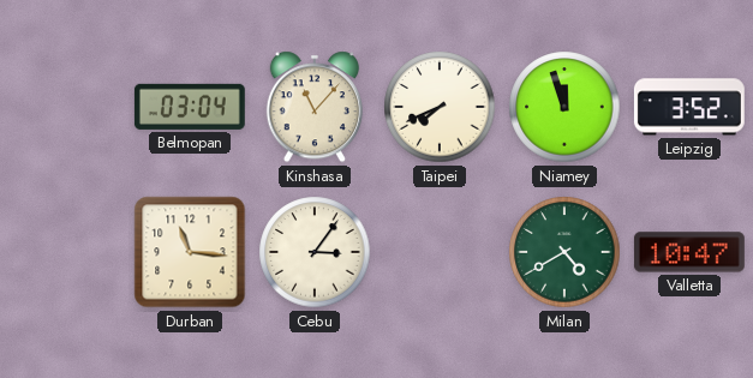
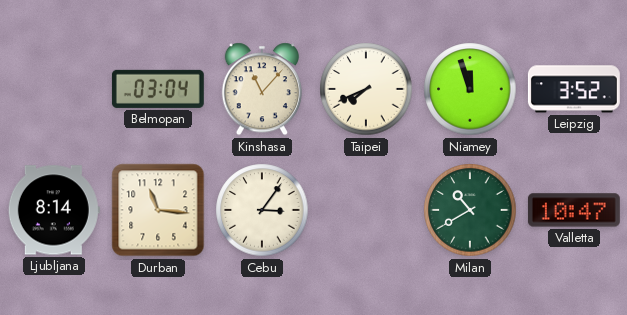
Ljubljana: none -> 8:14
Milan: 4:40 -> 10:40
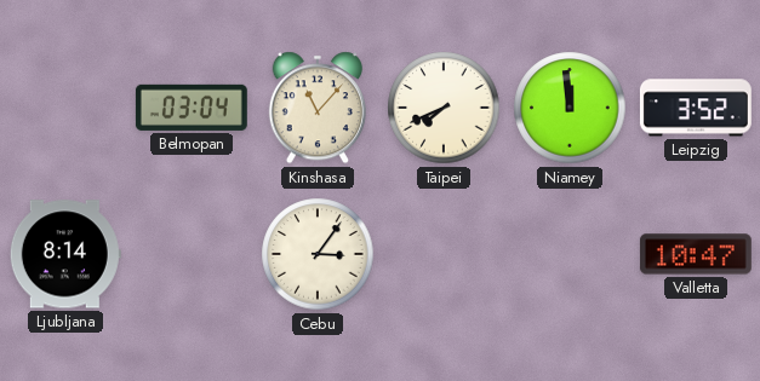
Niamey: 11:57 -> 11:59
Durban: 11:16 -> none
Milan: 10:40 -> none
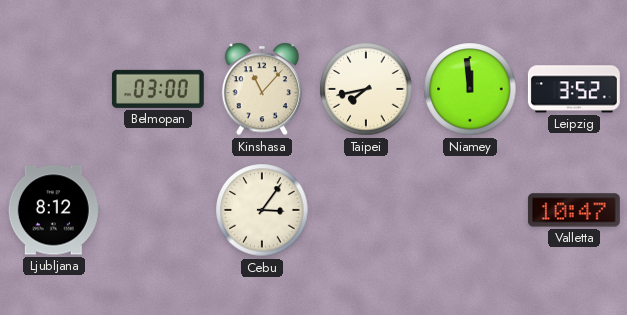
Belmopan: 03:04 -> 03:00
Taipei: 7:41 -> 7:43
Ljubljana: 8:14 -> 8:12
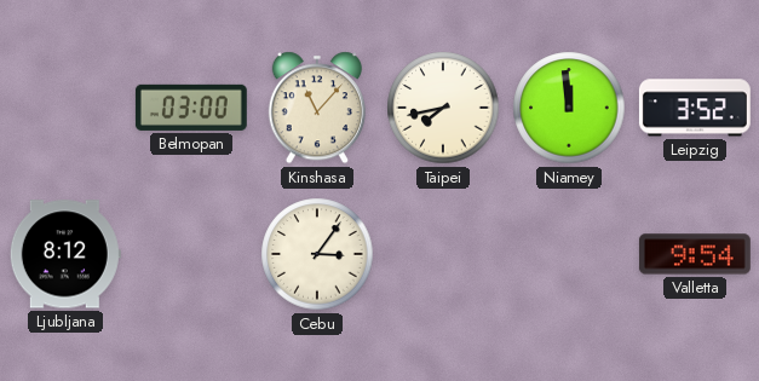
Valletta: 10:47 -> 9:54
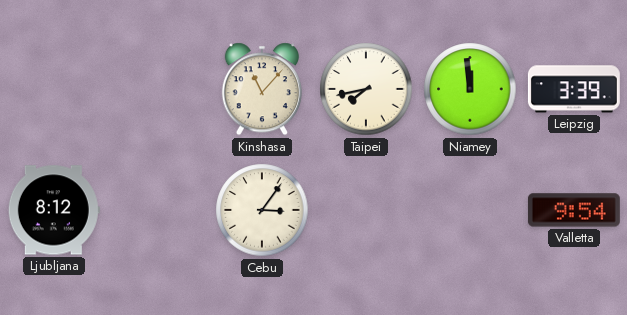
Belmopan: 03:00 -> none
Leipzig: 3:52 -> 3:39
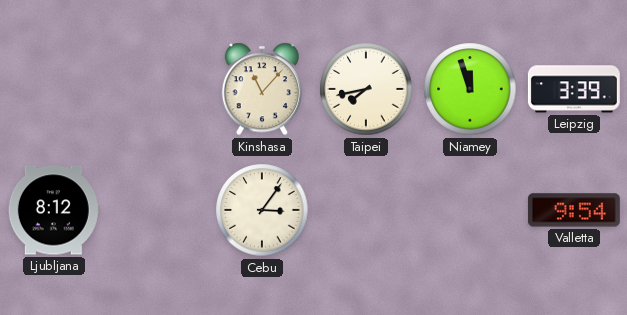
Niamey: 11:59 -> 11:57
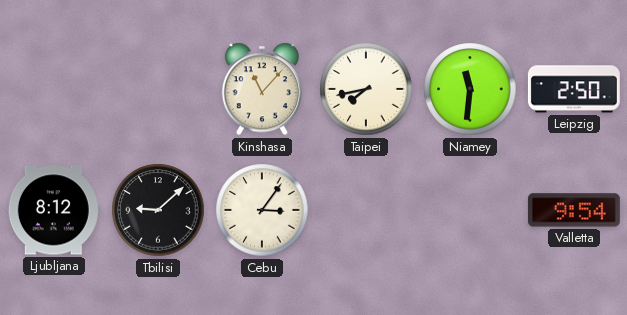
Niamey: 11:57 -> 11:31
Leipzig: 3:39 -> 2:50
Tbilisi: none -> 9:08
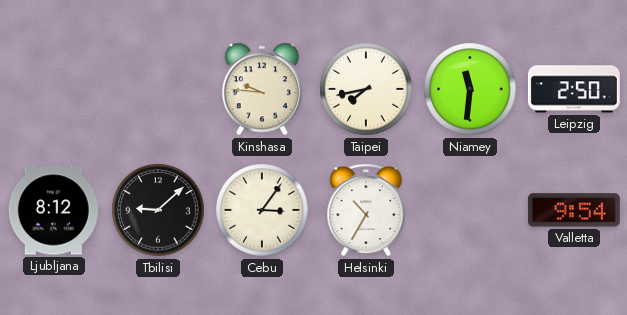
Kinshasa: 11:07 -> 9:46
Helsinki: none -> 10:35
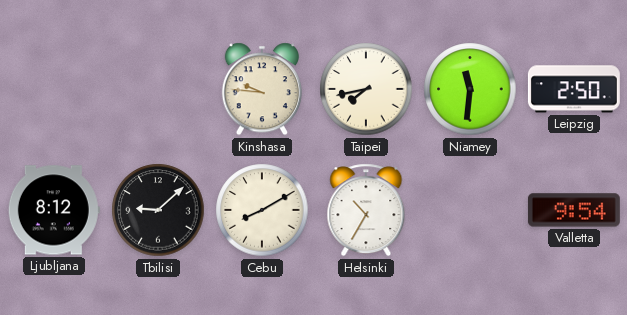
Cebu: 3:06 -> 8:10
